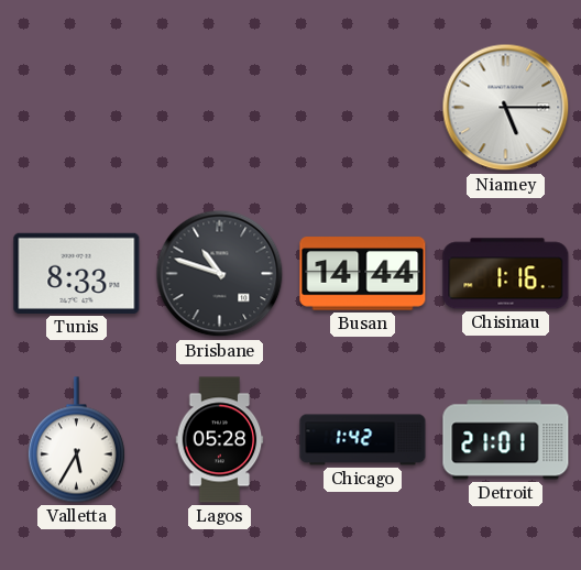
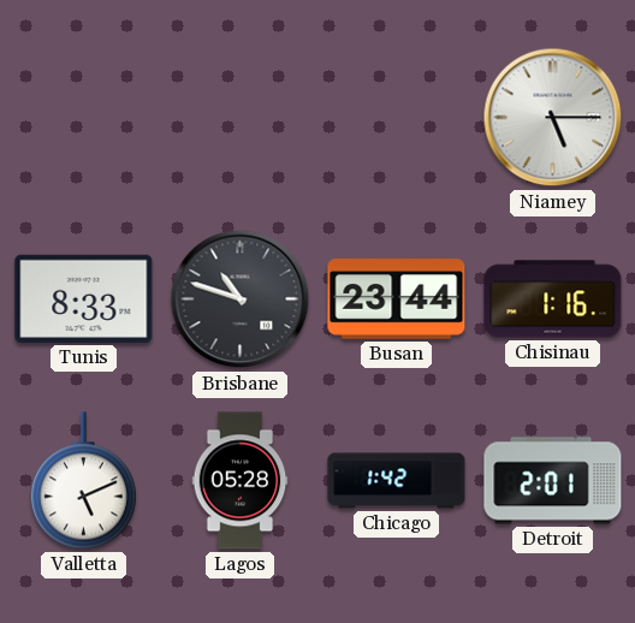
Busan: 14:44 -> 23:44
Valletta: 5:35 -> 5:11
Detroit: 21:01 -> 2:01
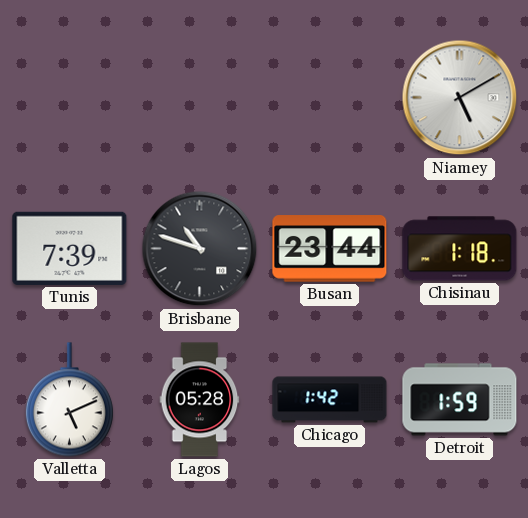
Niamey: 5:15 -> 5:10
Tunis: 8:33 -> 7:39
Chisinau: 1:16 -> 1:18
Detroit: 2:01 -> 1:59
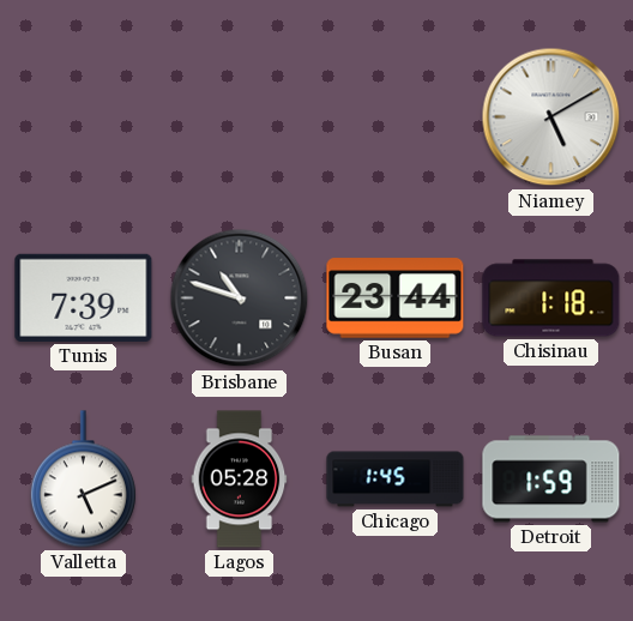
Chicago: 1:42 -> 1:45
